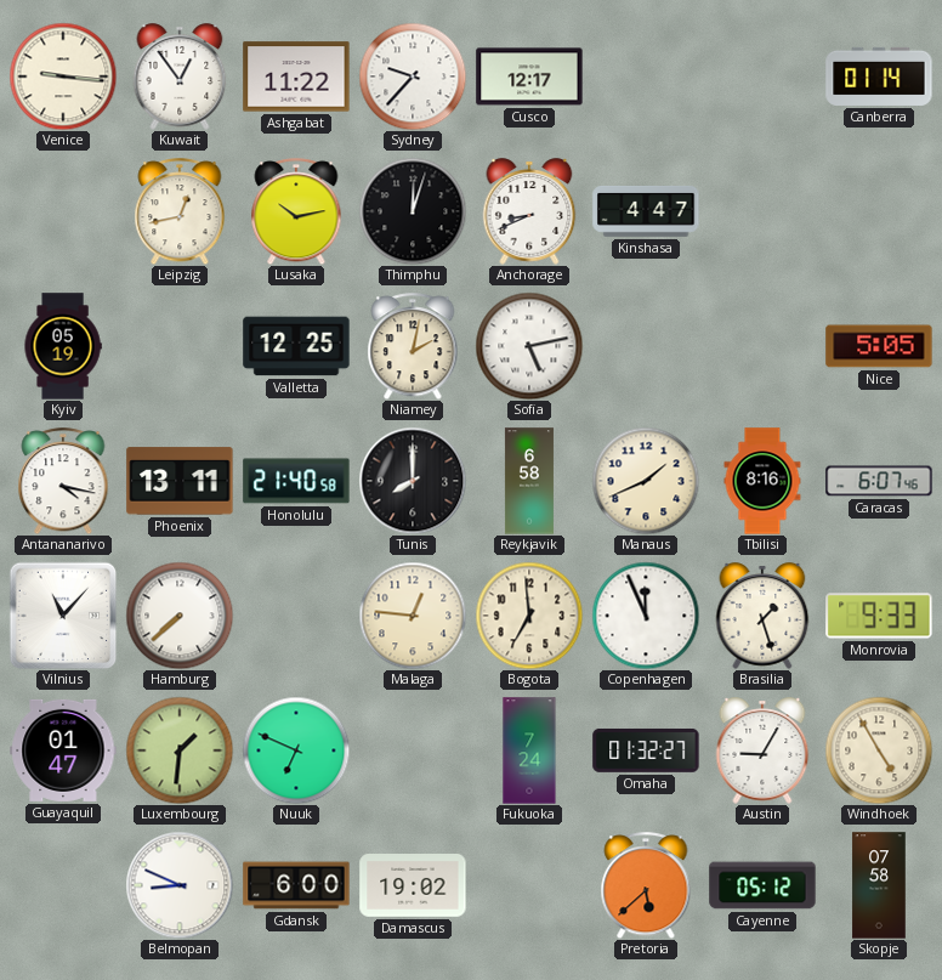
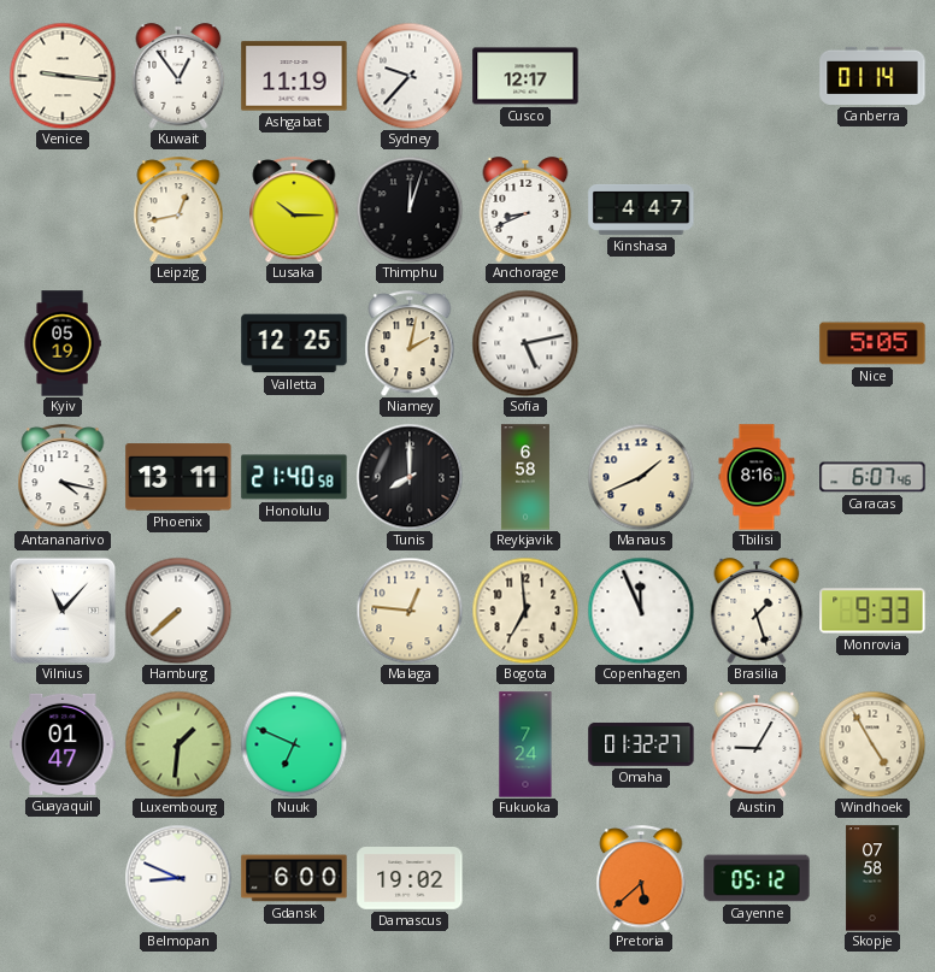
Ashgabat: 11:22 -> 11:19
Lusaka: 10:13 -> 10:15
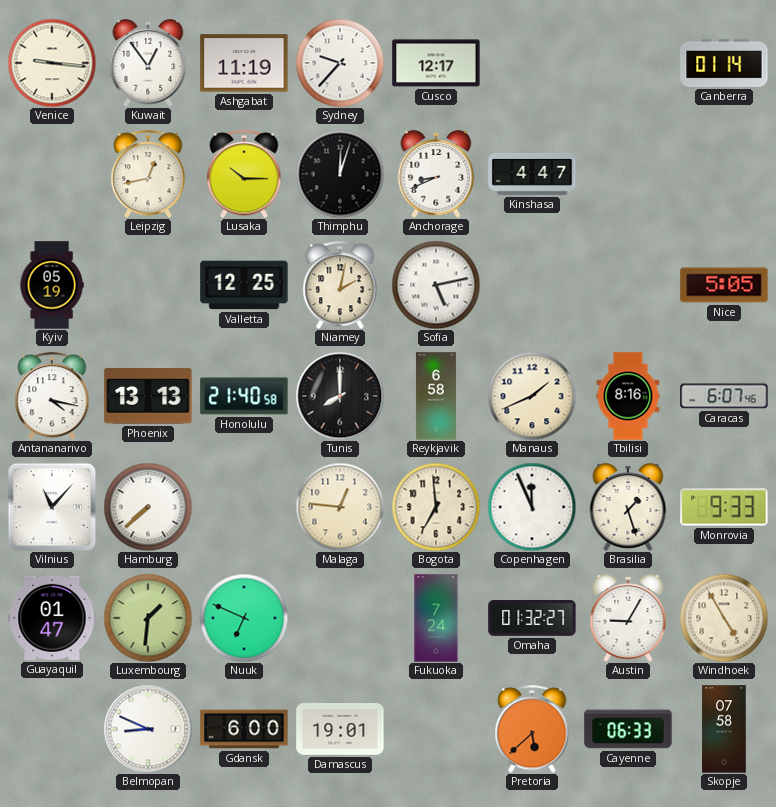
Phoenix: 13:11 -> 13:13
Damascus: 19:02 -> 19:01
Cayenne: 05:12 -> 06:33
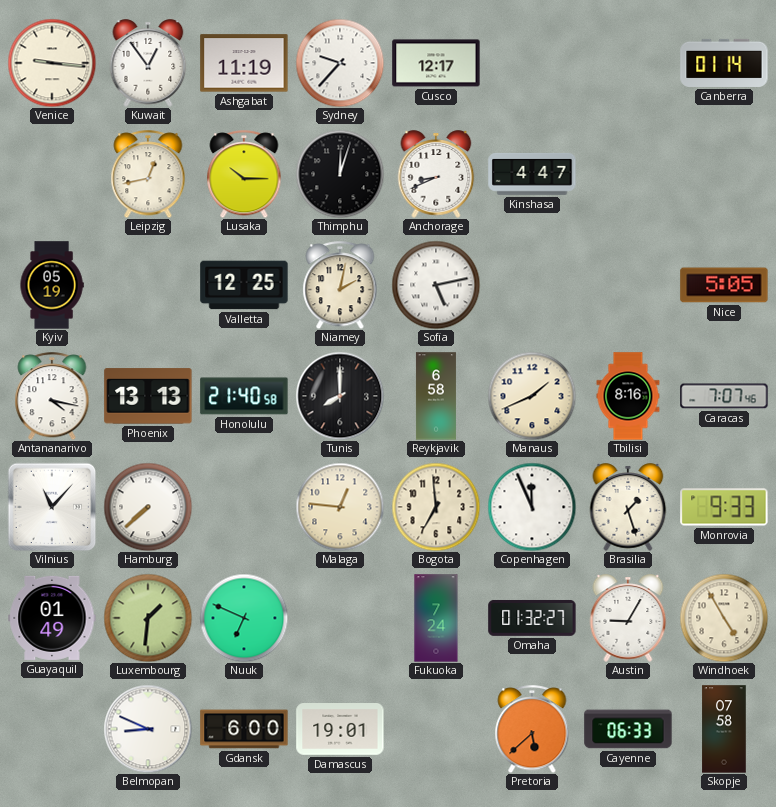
Caracas: 6:07 -> 7:07
Guayaquil: 01:47 -> 01:49
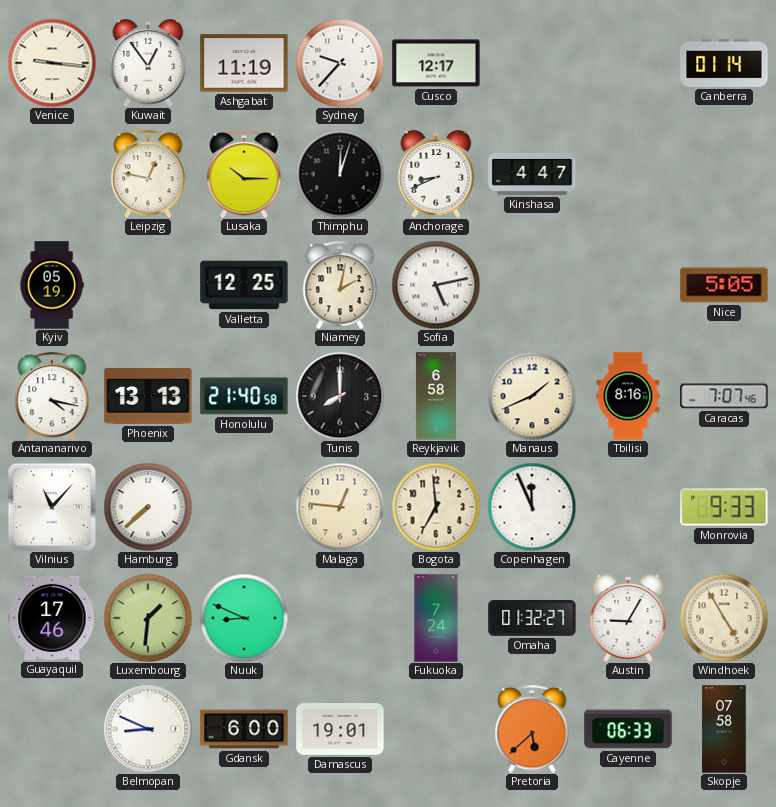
Leipzig: 12:43 -> 12:47
Brasilia: 1:27 -> none
Guayaquil: 01:49 -> 17:46
Nuuk: 6:49 -> 8:49
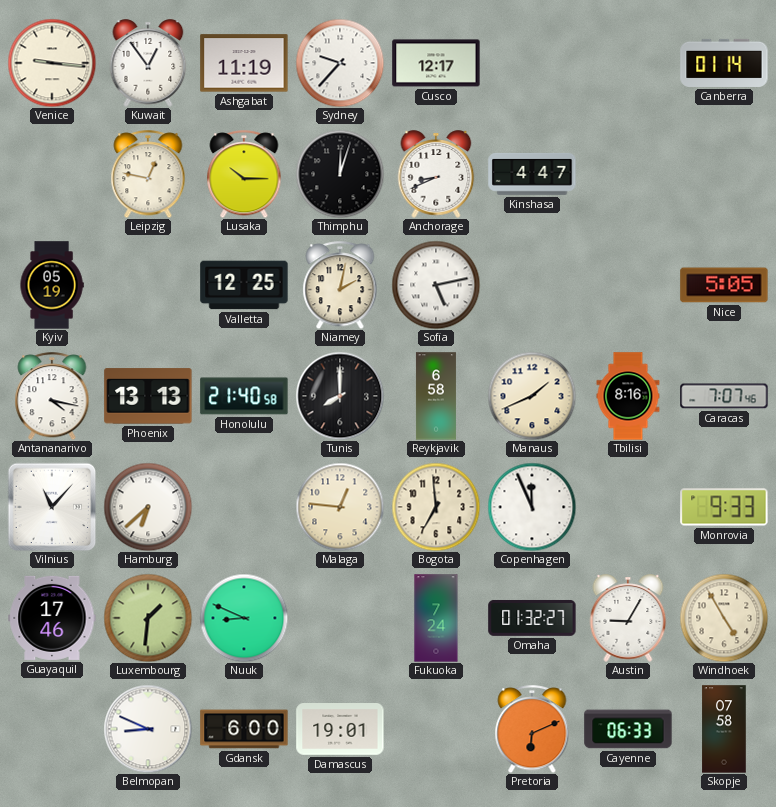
Hamburg: 7:38 -> 6:38
Pretoria: 5:38 -> 6:11
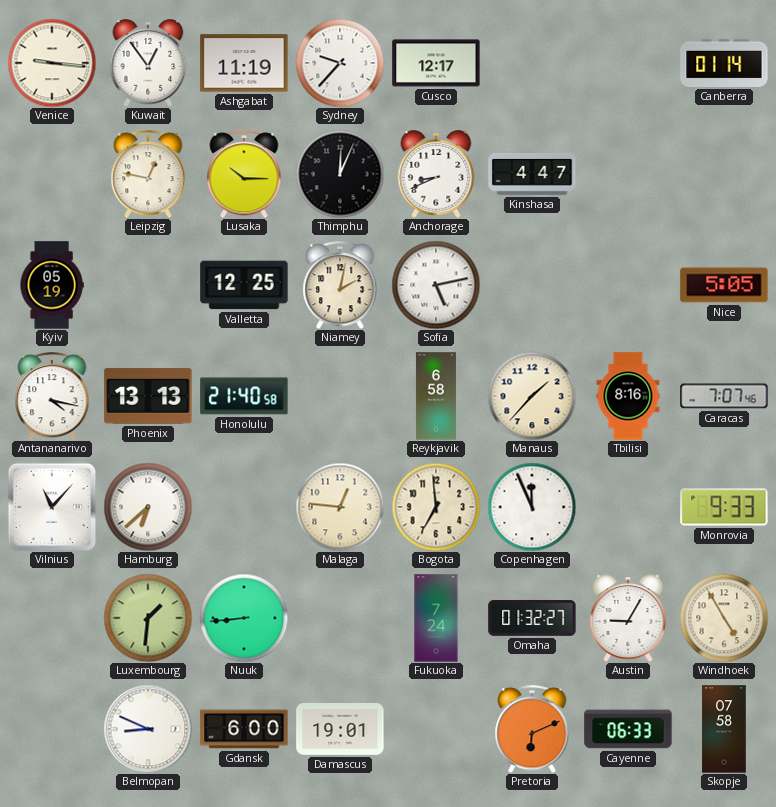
Thimphu: 12:03 -> 12:04
Tunis: 8:00 -> none
Manaus: 1:41 -> 1:37
Guayaquil: 17:46 -> none
Nuuk: 8:49 -> 8:44
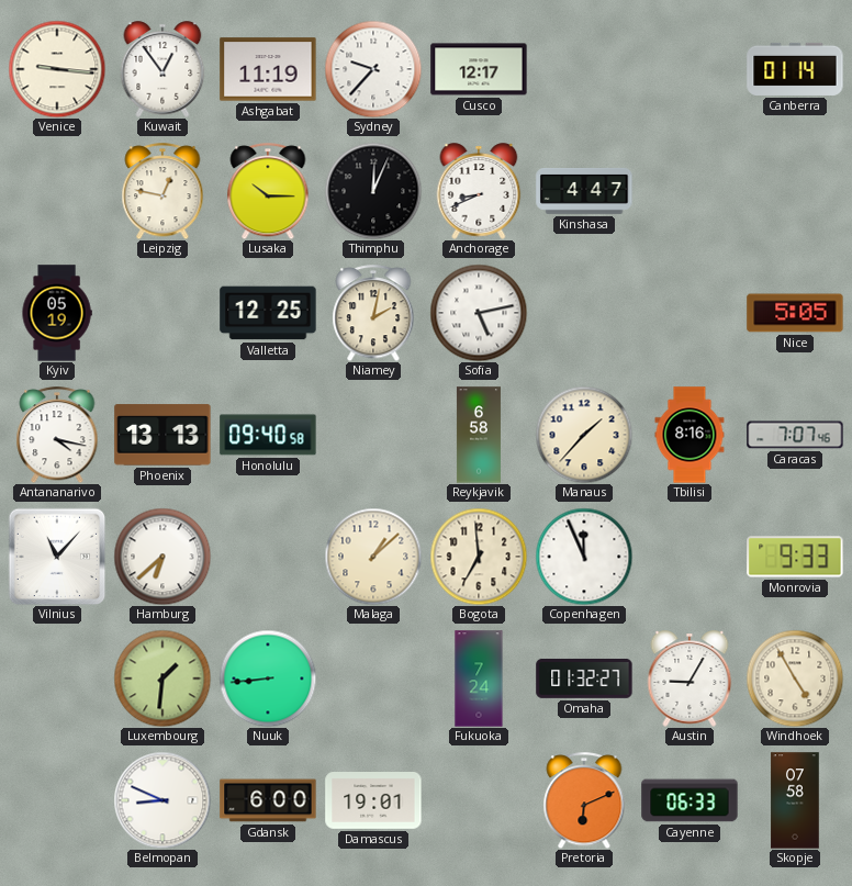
Honolulu: 21:40 -> 09:40
Malaga: 12:46 -> 1:08
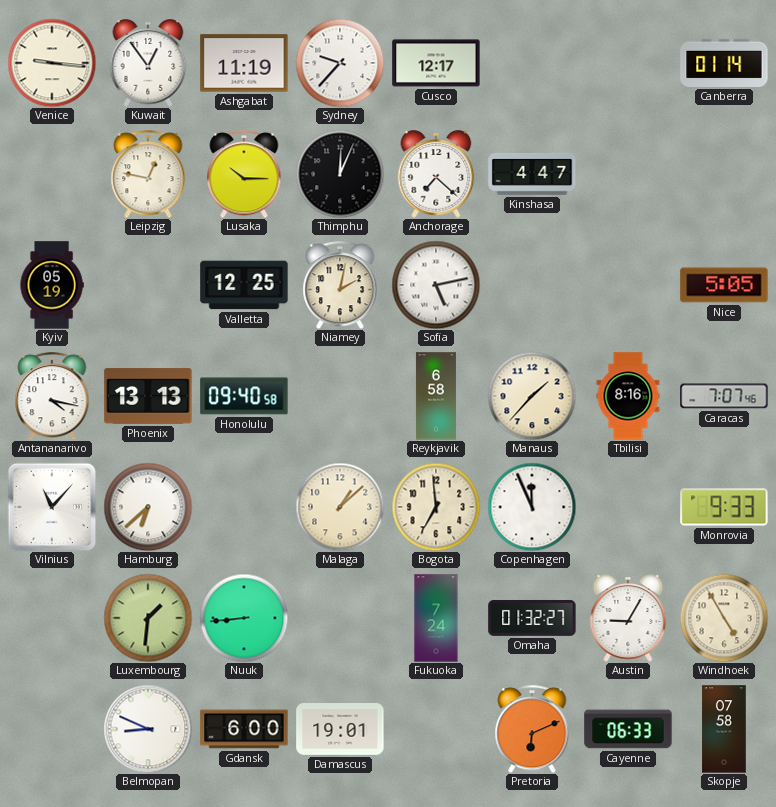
Anchorage: 8:41 -> 7:22
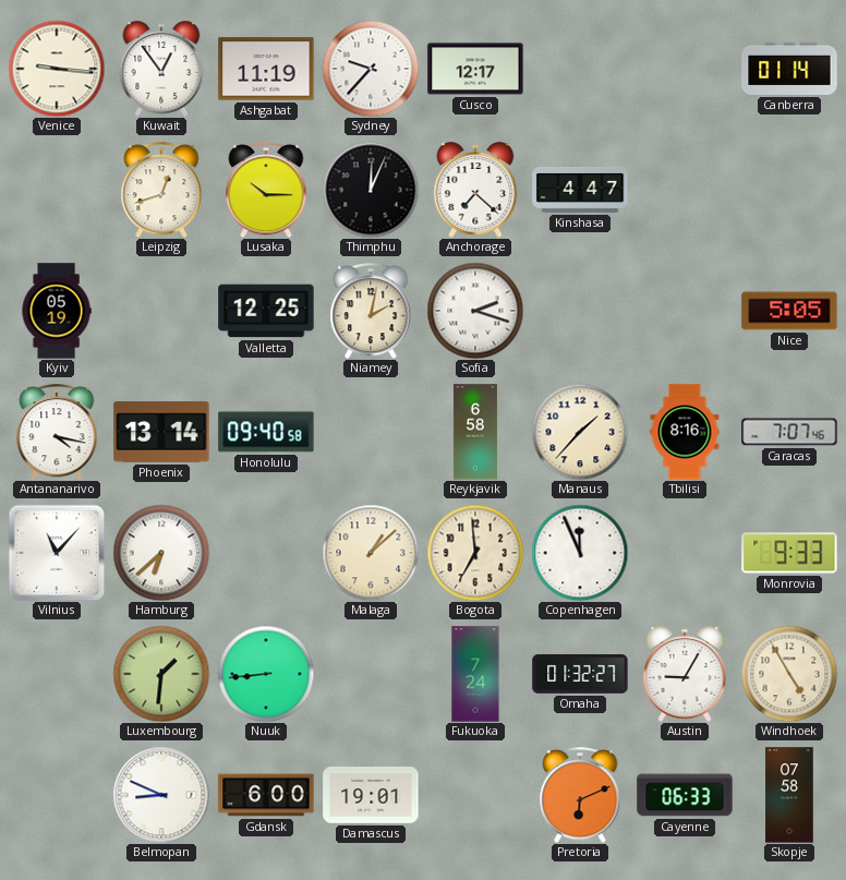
Leipzig: 12:47 -> 12:42
Sofia: 5:13 -> 2:18
Phoenix: 13:13 -> 13:14
